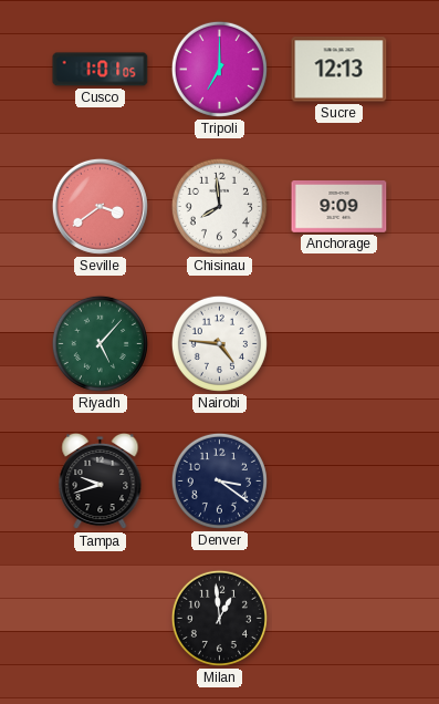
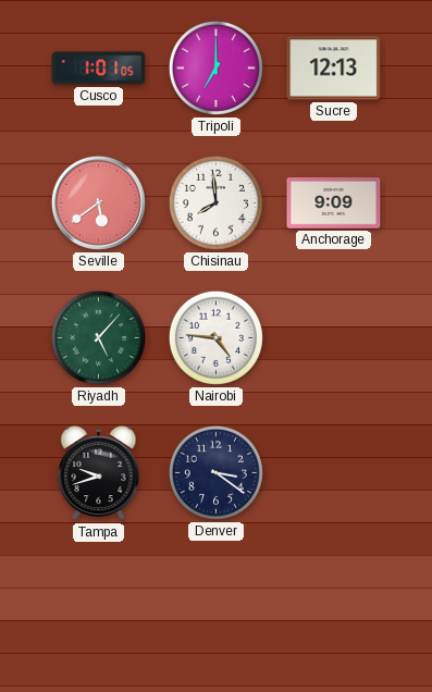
Seville: 3:39 -> 5:39
Milan: 12:59 -> none
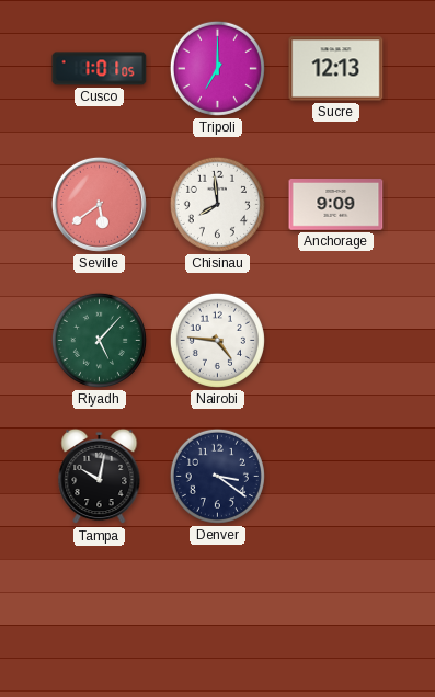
Tampa: 9:42 -> 10:02
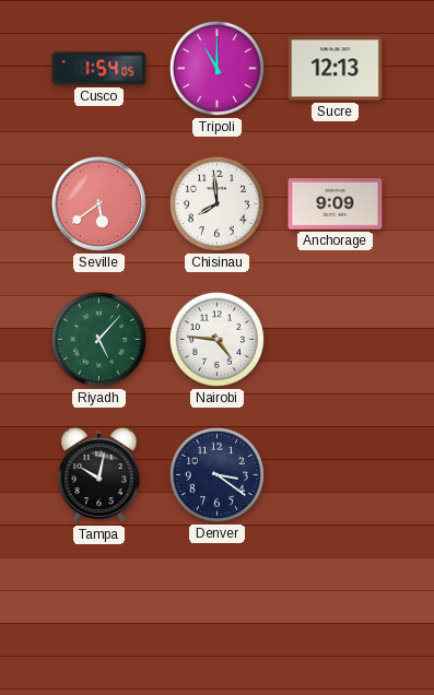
Cusco: 1:01 -> 1:54
Tripoli: 7:00 -> 11:00
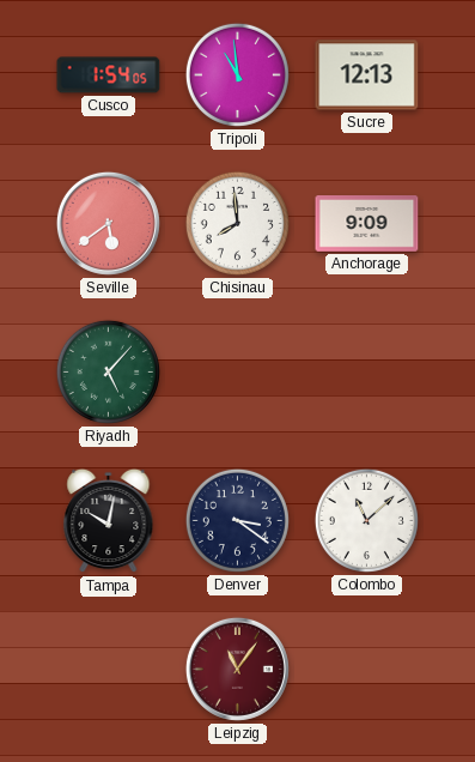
Tripoli: 11:00 -> 10:59
Nairobi: 4:46 -> none
Colombo: none -> 11:08
Leipzig: none -> 11:06
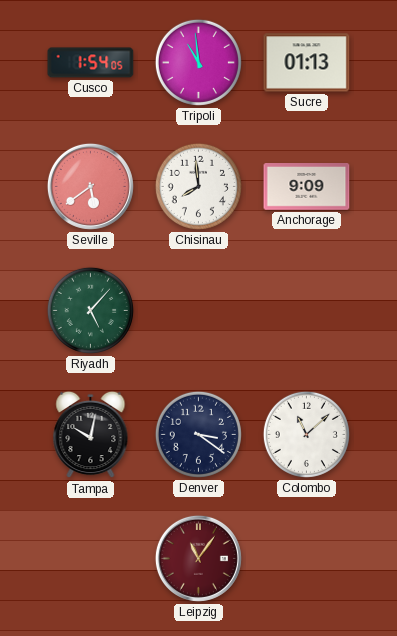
Sucre: 12:13 -> 01:13
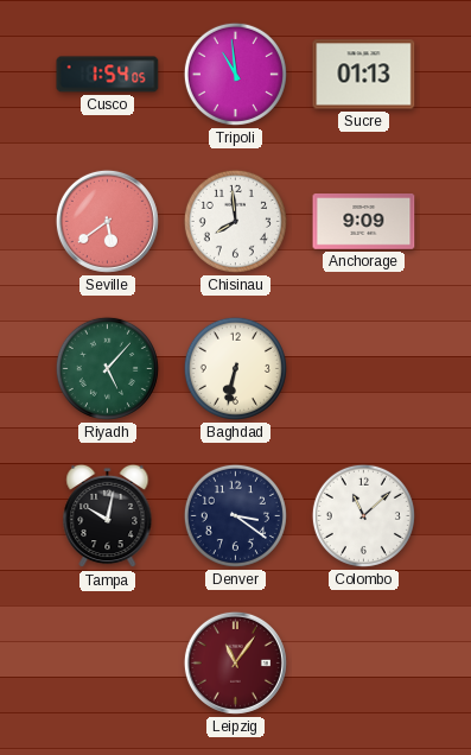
Baghdad: none -> 6:32
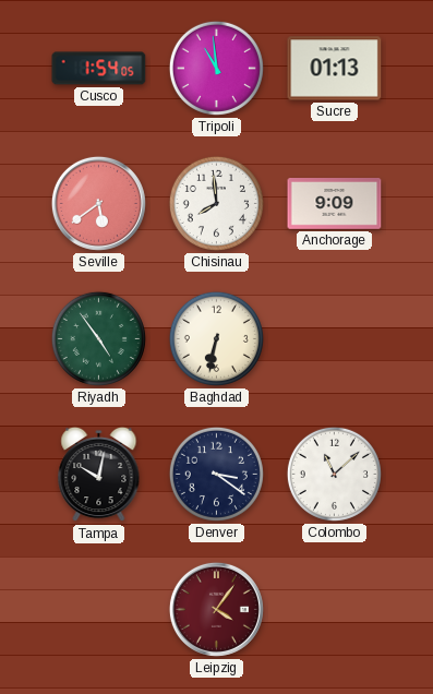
Riyadh: 5:07 -> 4:54
Leipzig: 11:06 -> 4:06
